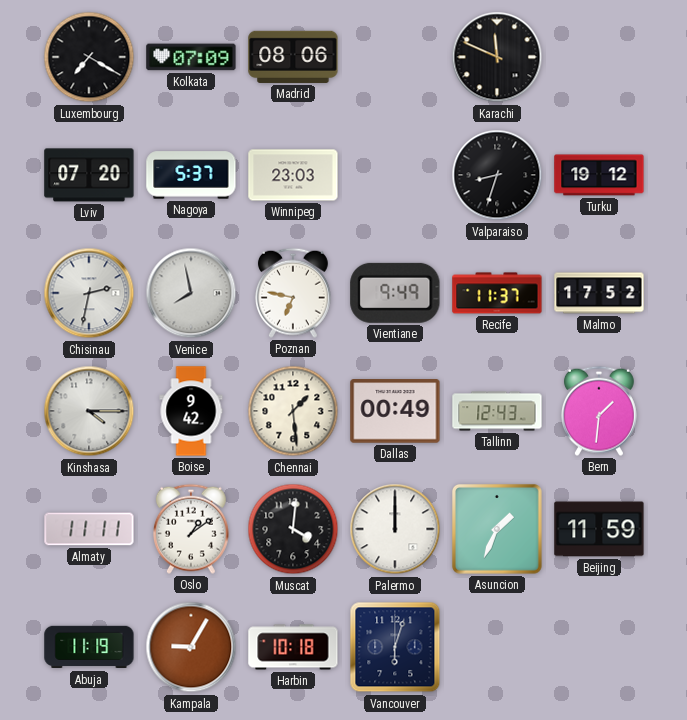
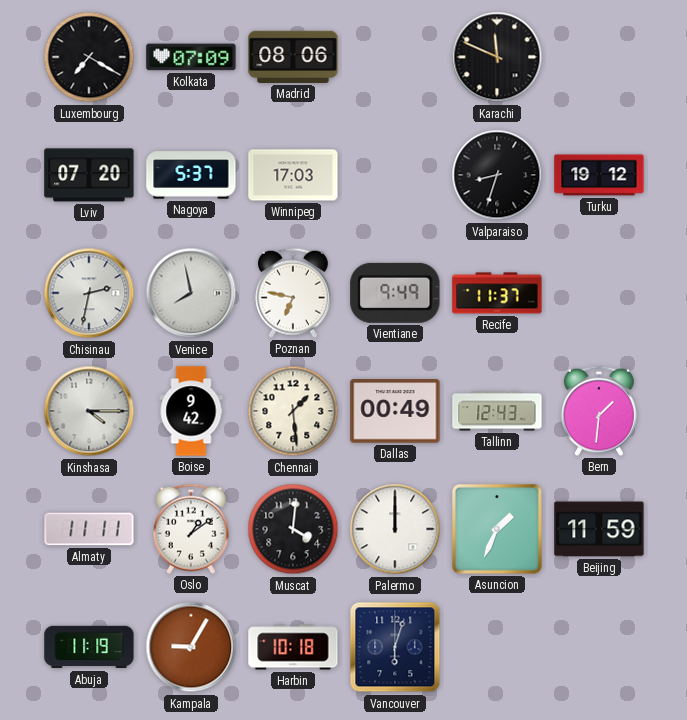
Winnipeg: 23:03 -> 17:03
Malmo: 17:52 -> none
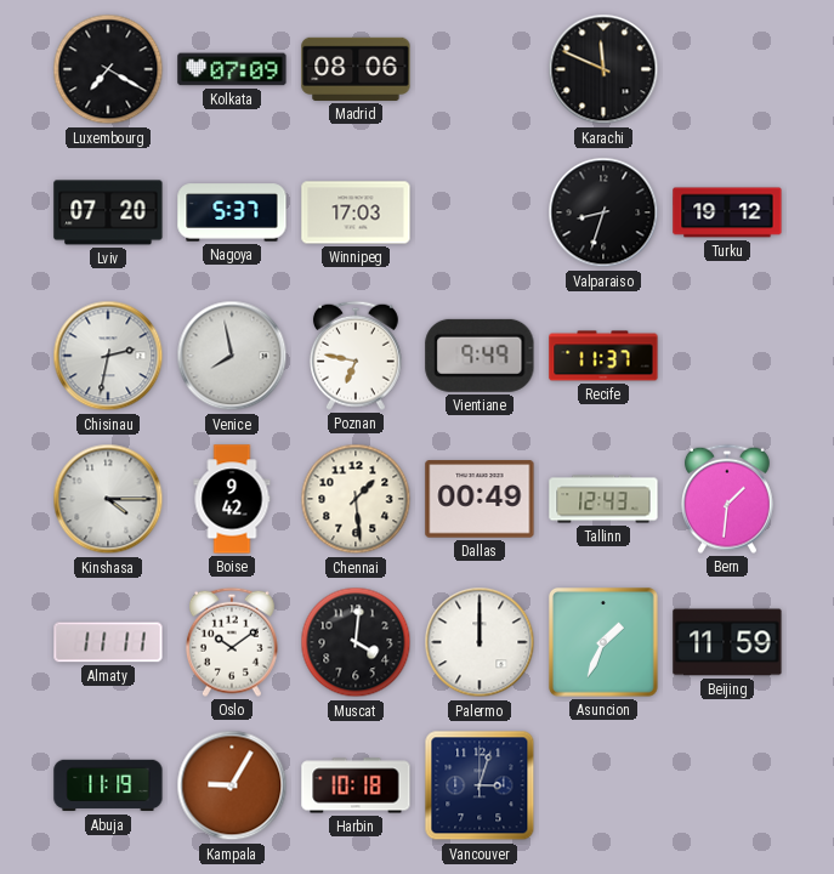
Oslo: 1:09 -> 10:09
Vancouver: 6:03 -> 3:03
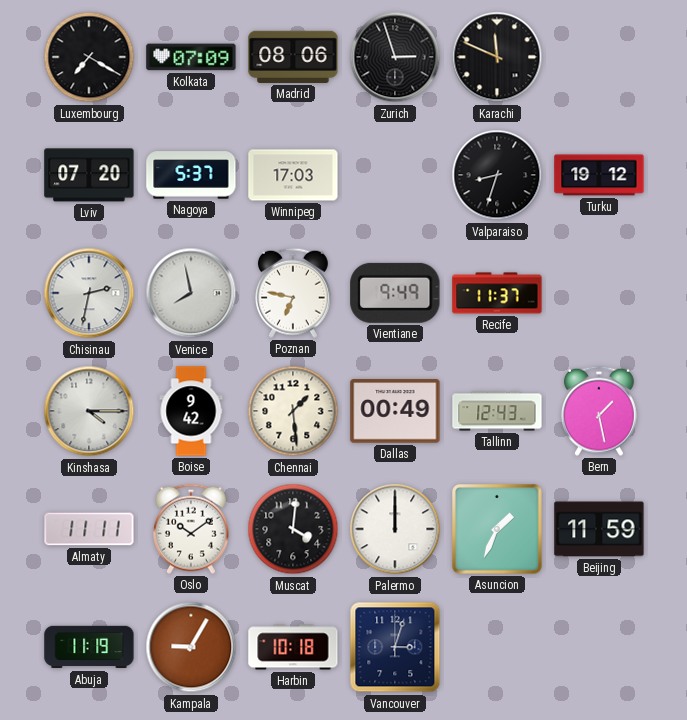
Zurich: none -> 2:57
Bern: 1:31 -> 1:28
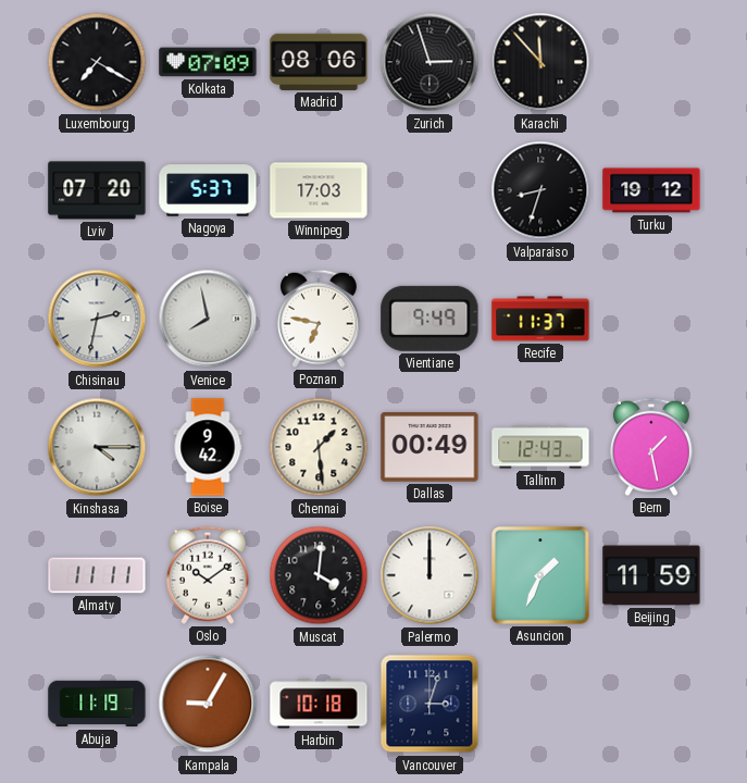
Karachi: 11:49 -> 11:53
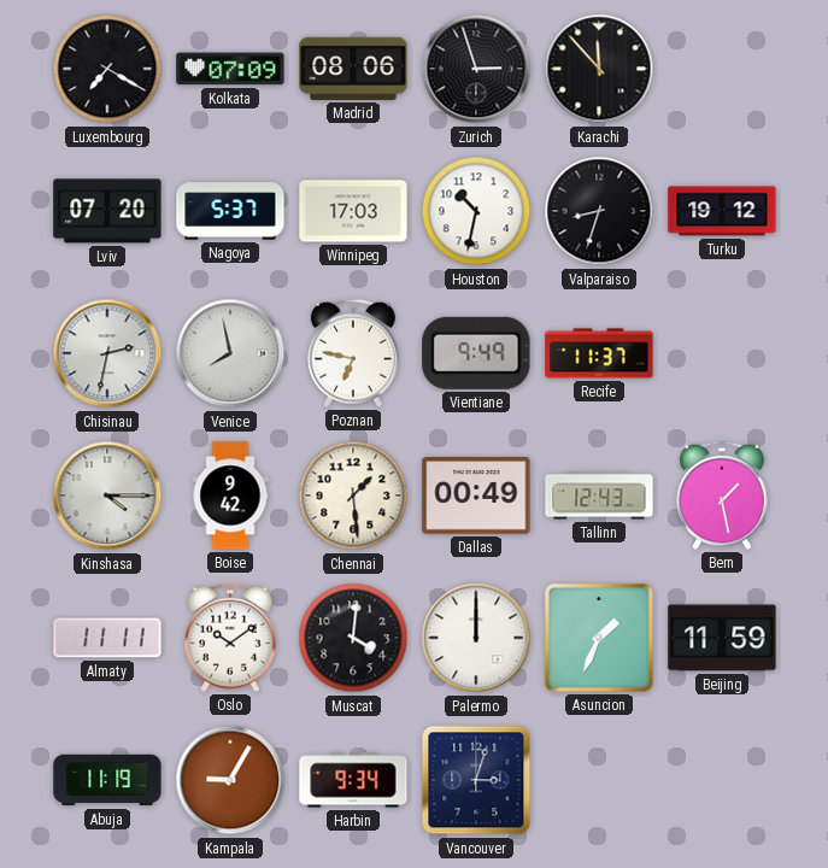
Houston: none -> 10:32
Harbin: 10:18 -> 9:34
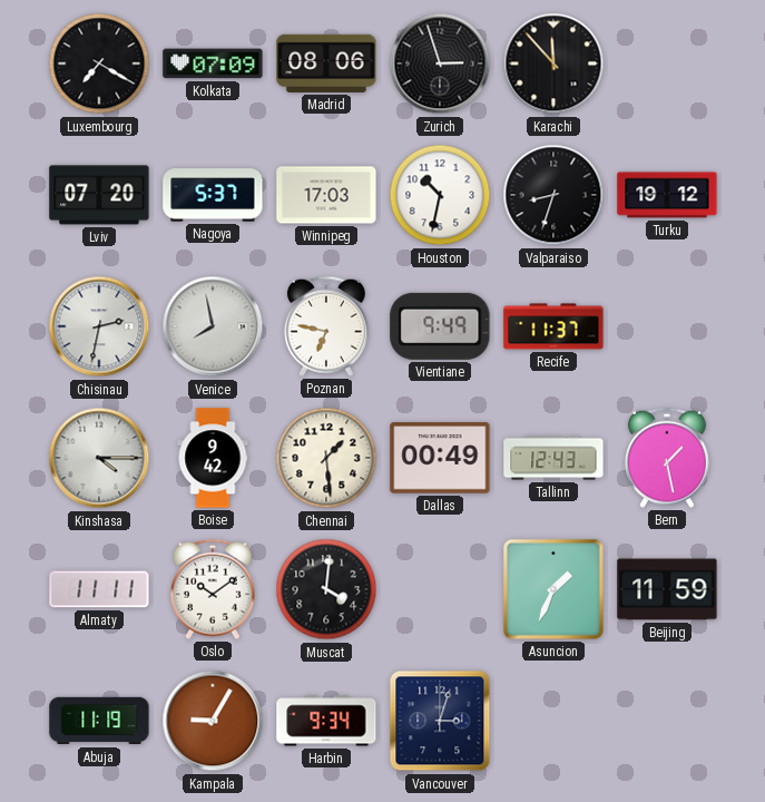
Palermo: 12:00 -> none
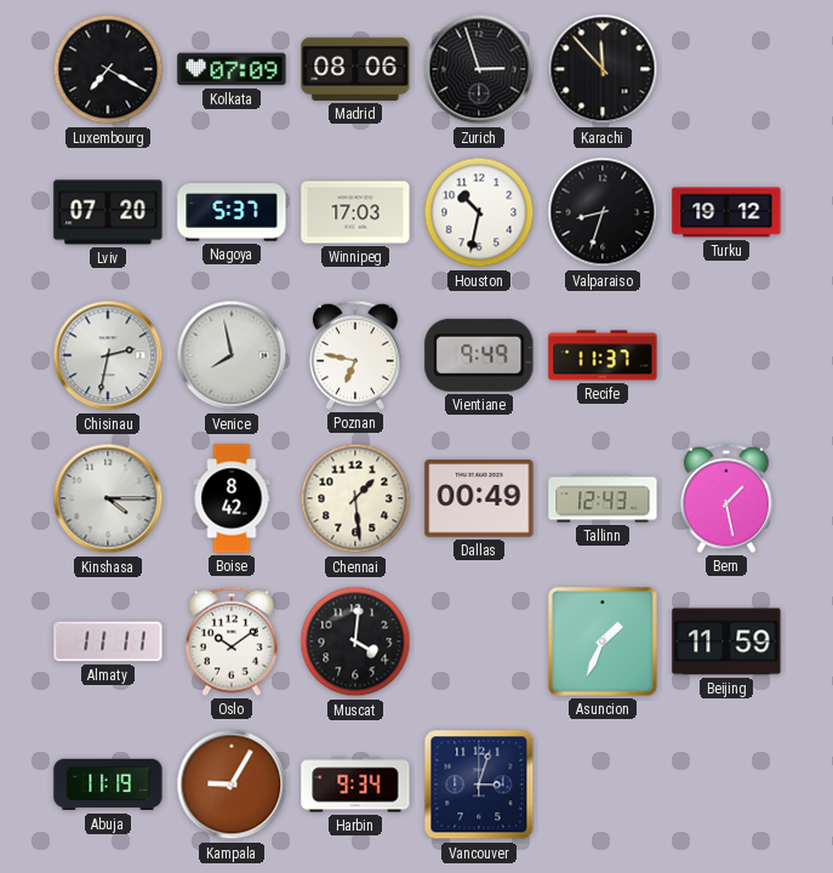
Boise: 9:42 -> 8:42
